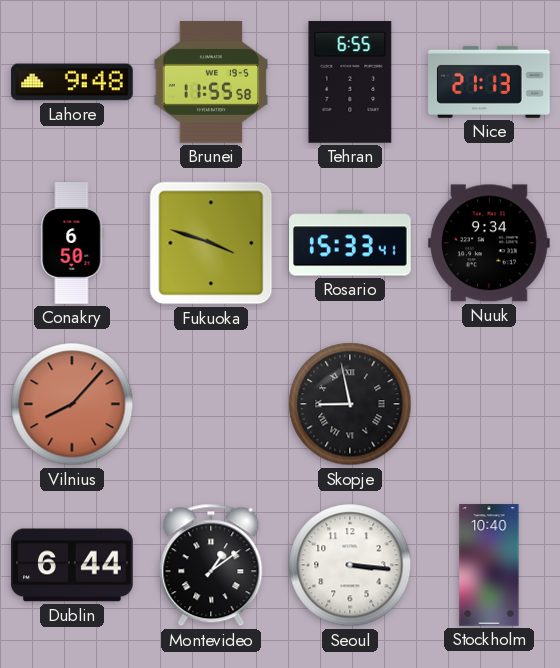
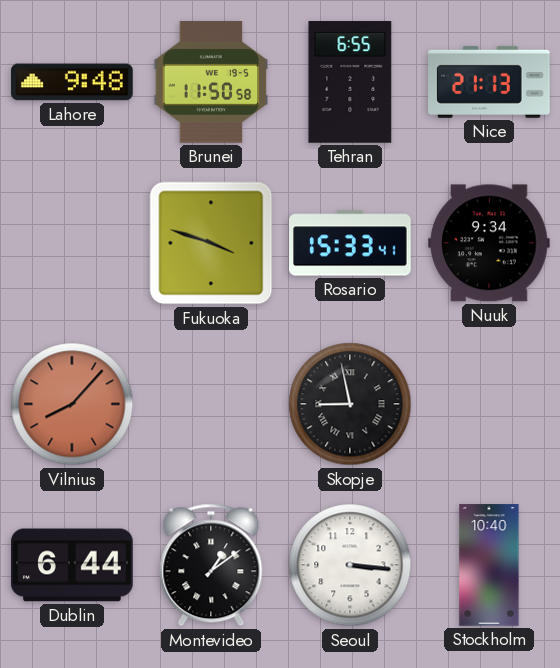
Brunei: 11:55 -> 11:50
Conakry: 6:50 -> none
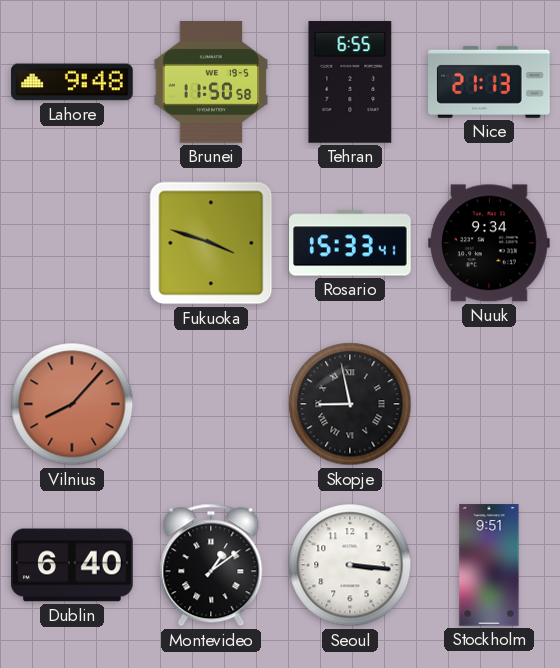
Dublin: 6:44 -> 6:40
Stockholm: 10:40 -> 9:51
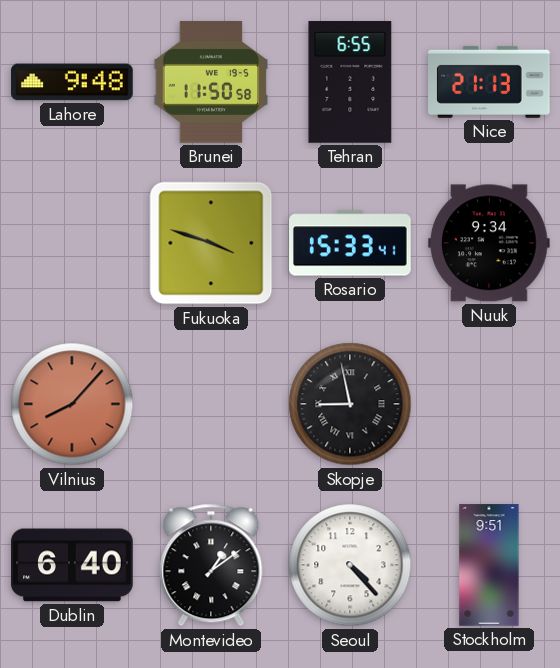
Seoul: 3:16 -> 4:23
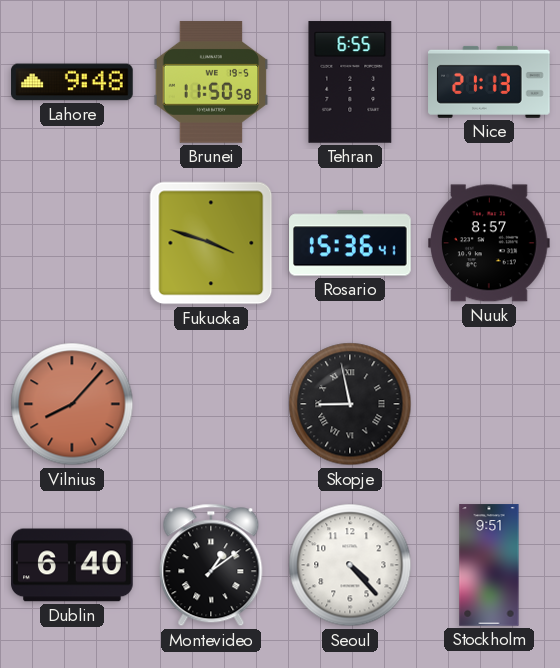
Rosario: 15:33 -> 15:36
Nuuk: 9:34 -> 8:57
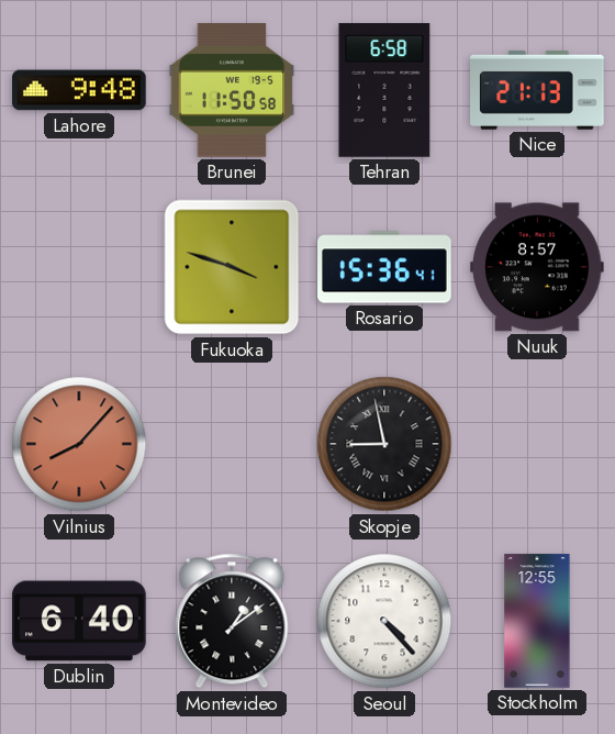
Tehran: 6:55 -> 6:58
Stockholm: 9:51 -> 12:55
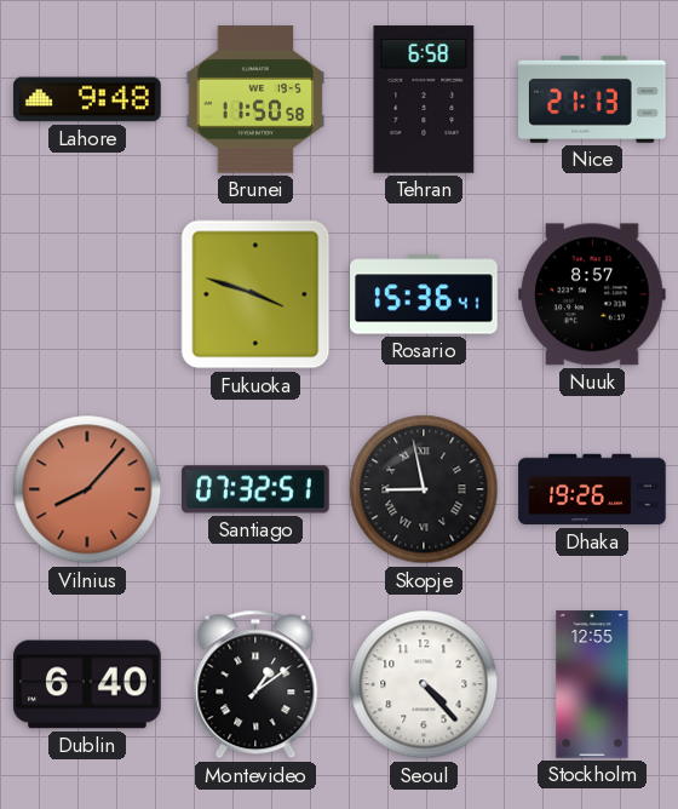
Santiago: none -> 07:32
Dhaka: none -> 19:26
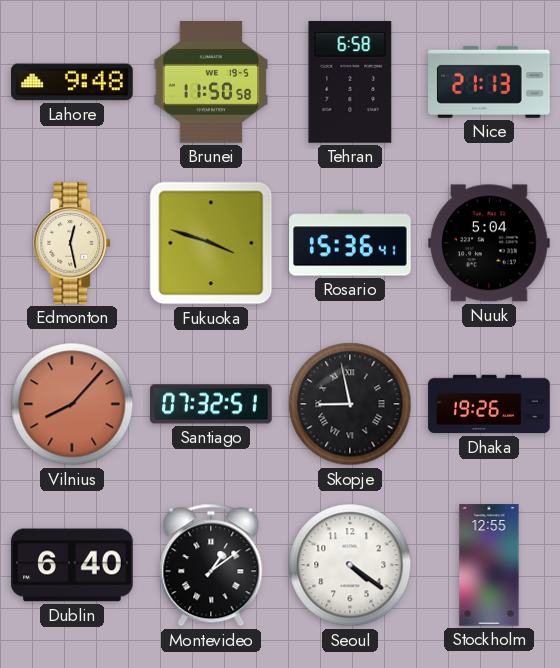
Edmonton: none -> 12:28
Nuuk: 8:57 -> 5:04
Seoul: 4:23 -> 4:21
